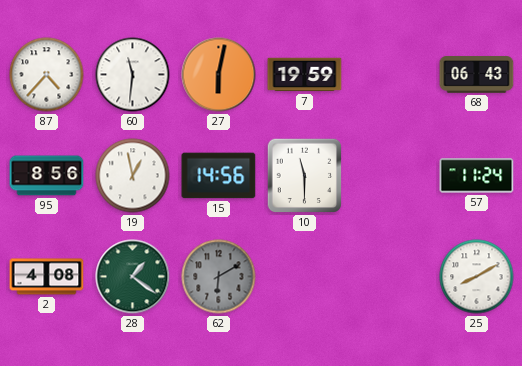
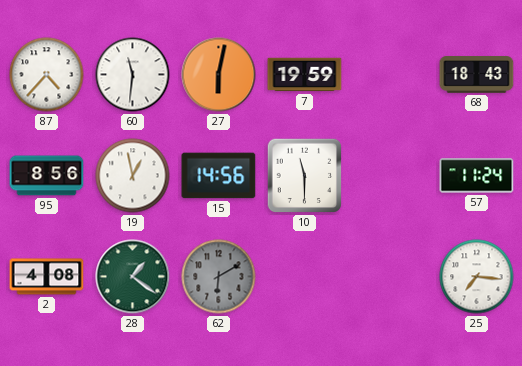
68: 06:43 -> 18:43
25: 8:10 -> 7:16
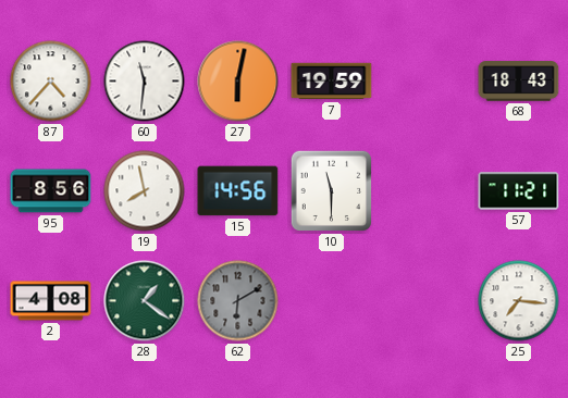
19: 12:58 -> 7:58
57: 11:24 -> 11:21
